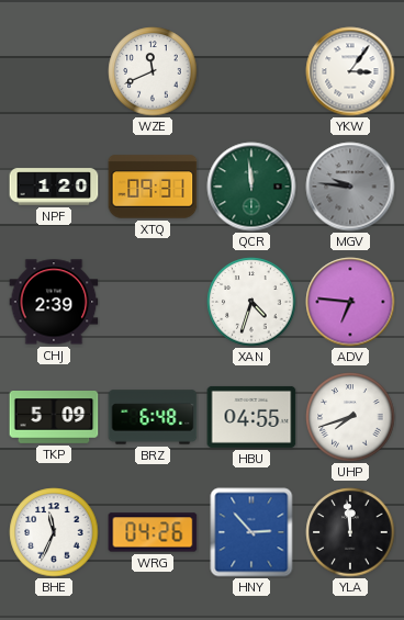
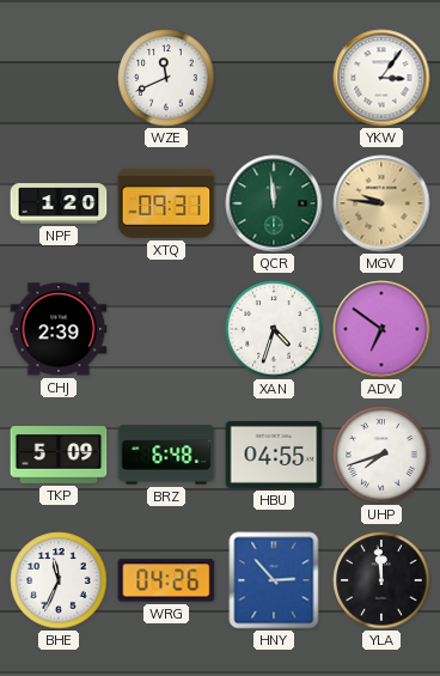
MGV dial: grey -> champagne
ADV: 6:46 -> 6:51
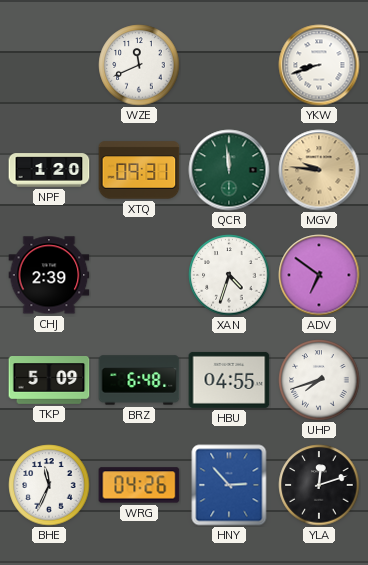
YKW: 3:06 -> 8:42
YLA: 11:59 -> 12:12
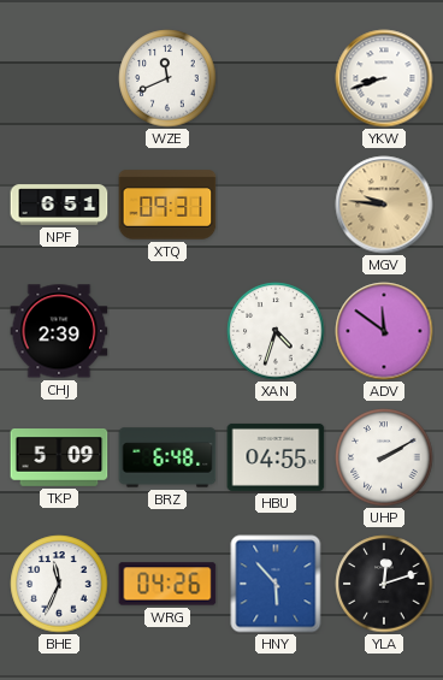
NPF: 1:20 -> 6:51
QCR: 11:59 -> none
ADV: 6:51 -> 11:51
UHP: 7:42 -> 2:10
HNY: 2:53 -> 5:53
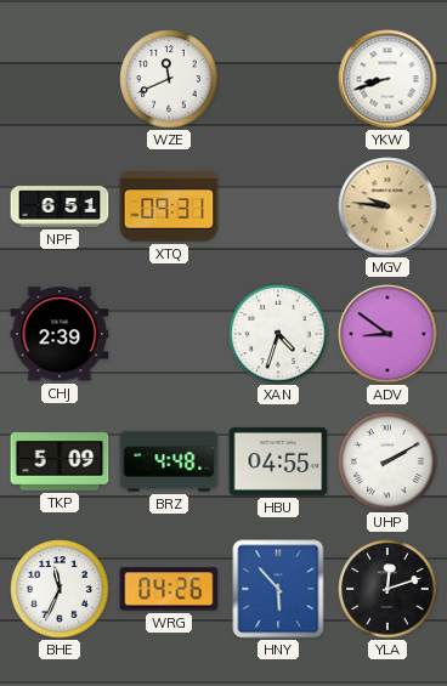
ADV: 11:51 -> 8:51
BRZ: 6:48 -> 4:48
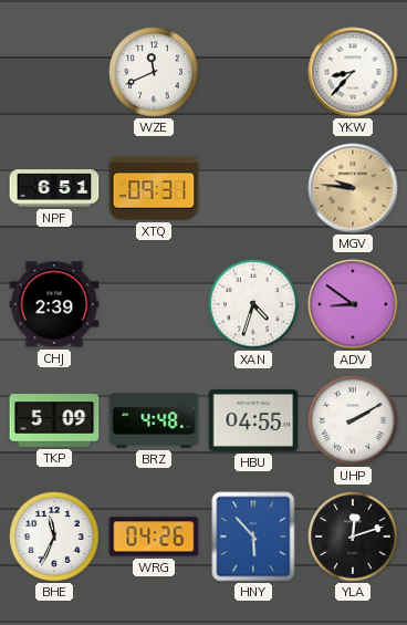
YKW: 8:42 -> 8:37
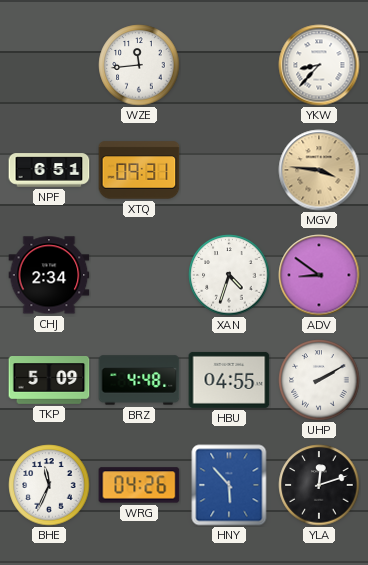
WZE: 11:41 -> 11:44
MGV: 9:46 -> 3:46
CHJ: 2:39 -> 2:34
